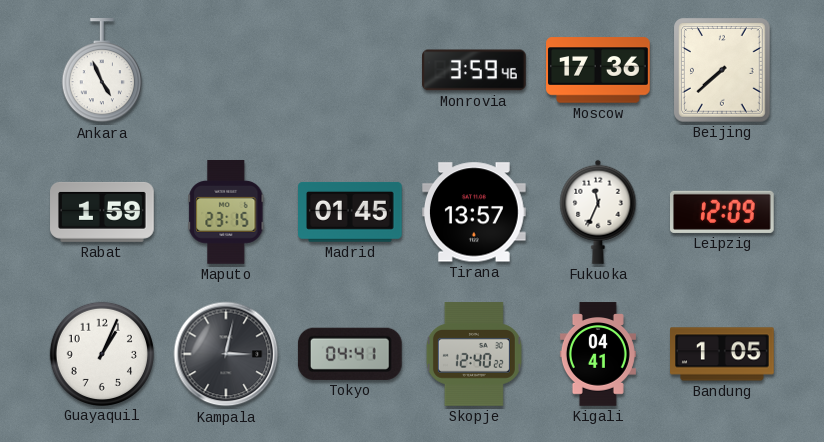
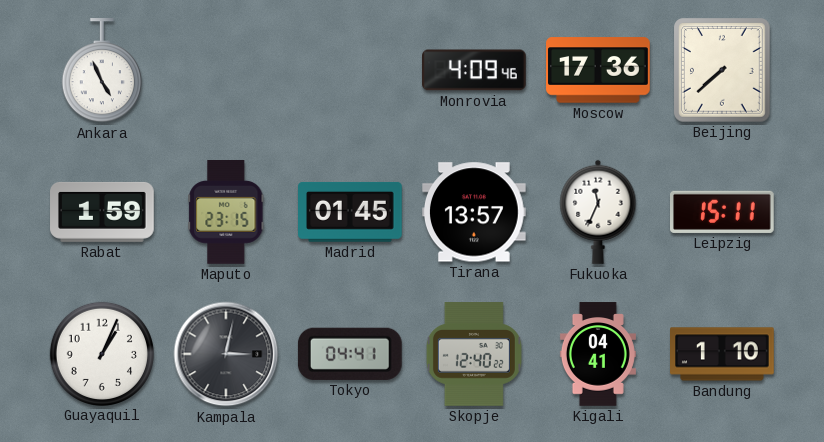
Monrovia: 3:59 -> 4:09
Leipzig: 12:09 -> 15:11
Bandung: 1:05 -> 1:10
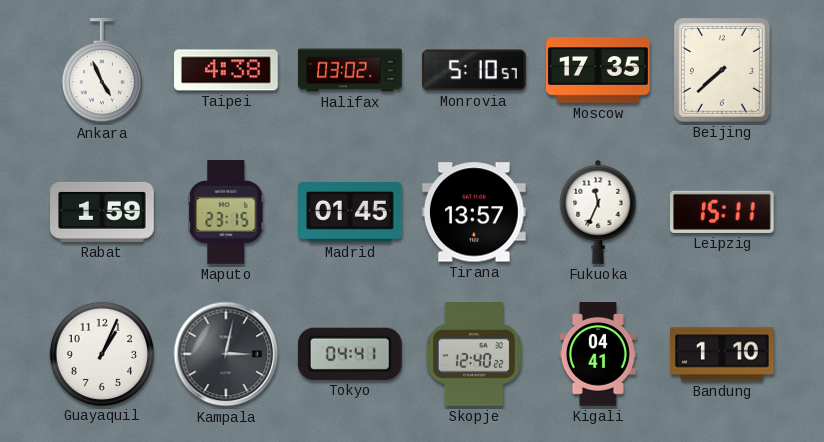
Taipei: none -> 4:38
Halifax: none -> 03:02
Monrovia: 4:09 -> 5:10
Moscow: 17:36 -> 17:35
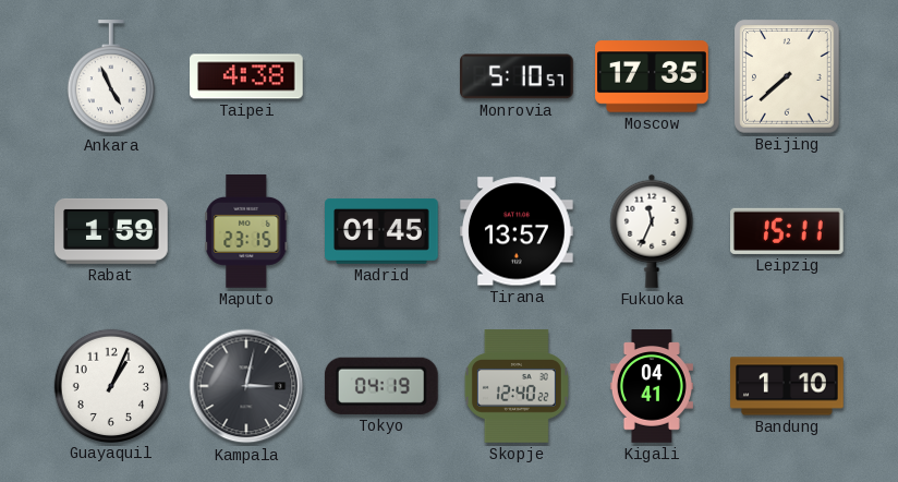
Halifax: 03:02 -> none
Tokyo: 04:41 -> 04:19
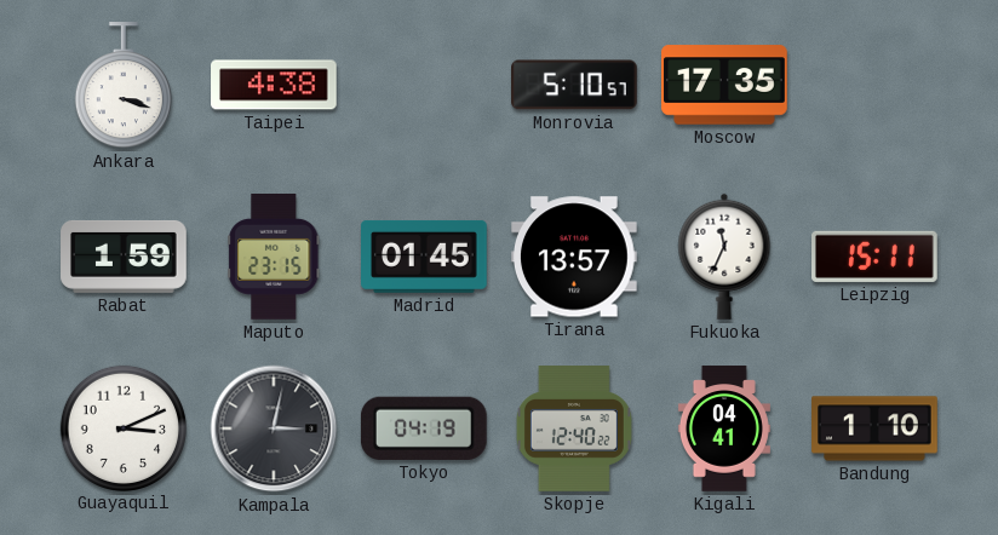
Ankara: 4:56 -> 3:18
Beijing: 7:38 -> none
Guayaquil: 1:04 -> 3:11
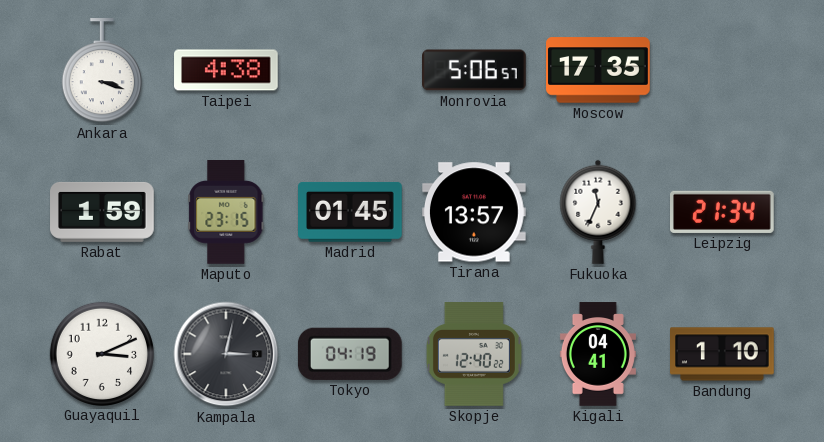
Monrovia: 5:10 -> 5:06
Leipzig: 15:11 -> 21:34
